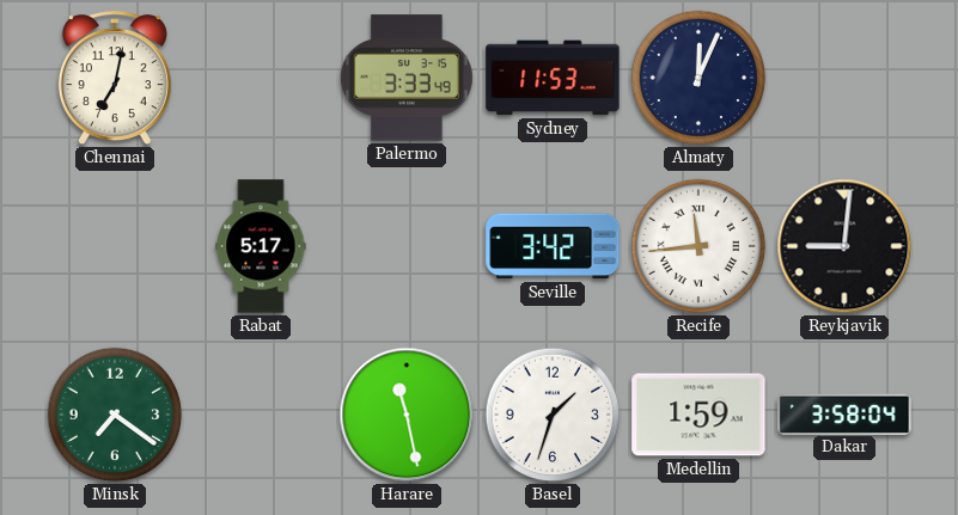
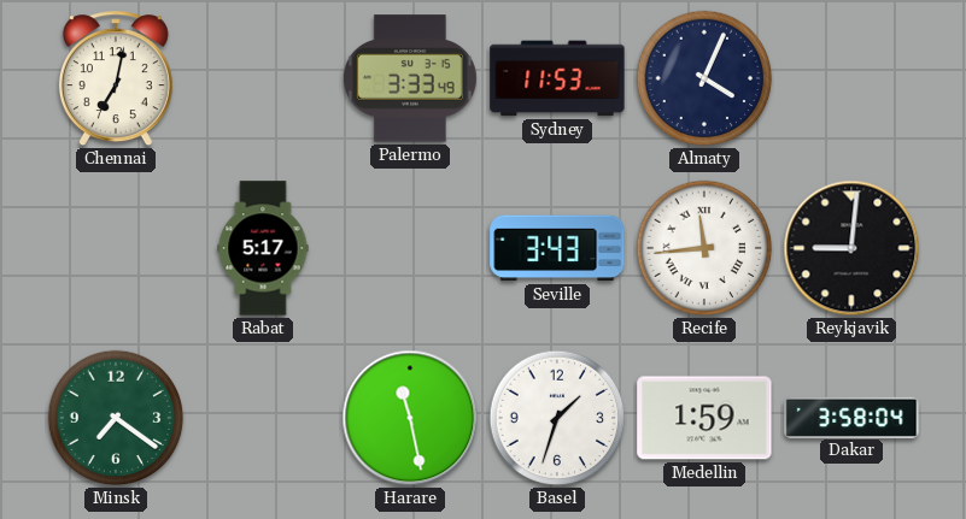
Almaty: 12:04 -> 4:04
Seville: 3:42 -> 3:43
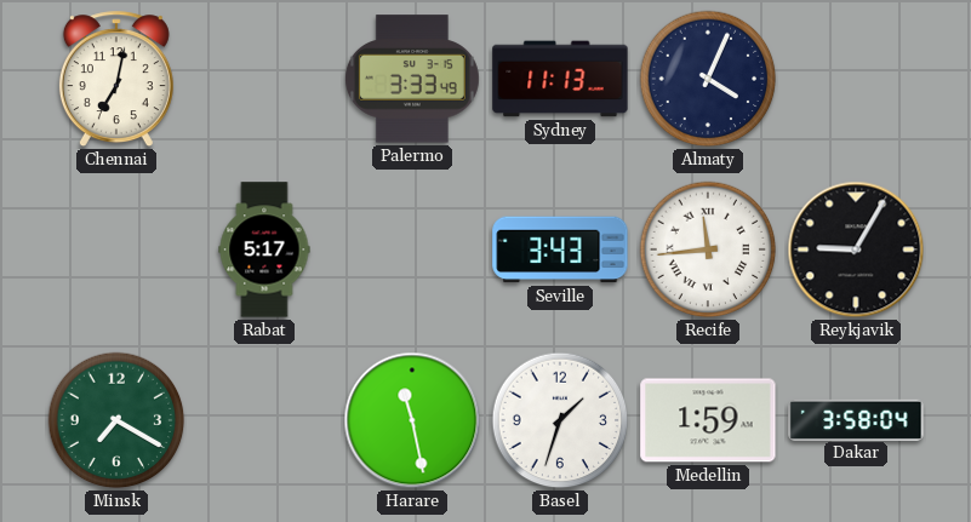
Sydney: 11:53 -> 11:13
Reykjavik: 9:01 -> 9:05
Minsk: 7:21 -> 7:20
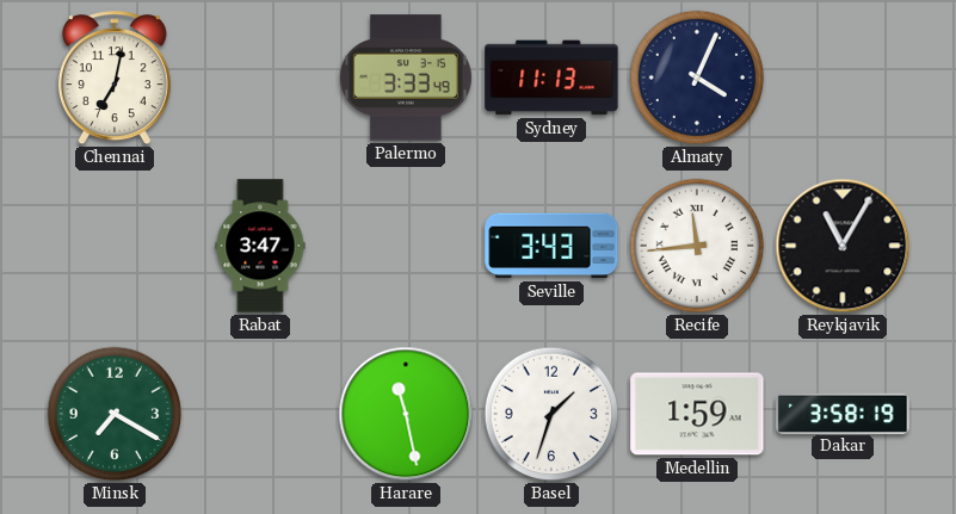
Rabat: 5:17 -> 3:47
Reykjavik: 9:05 -> 11:05
Dakar: 3:58:04 -> 3:58:19
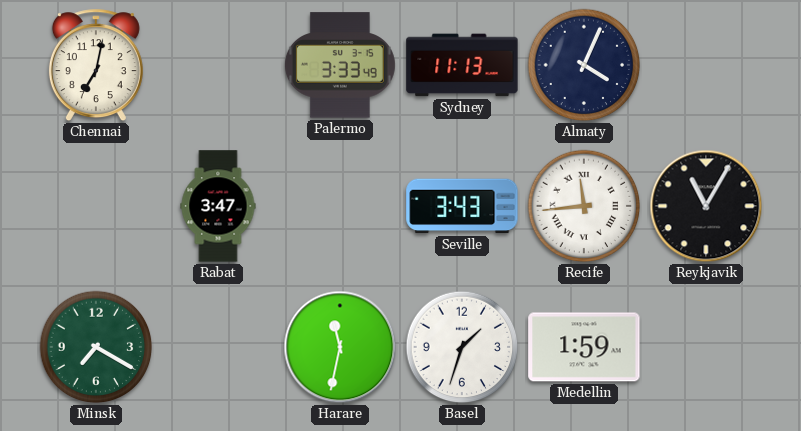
Harare: 11:28 -> 11:32
Dakar: 3:58 -> none
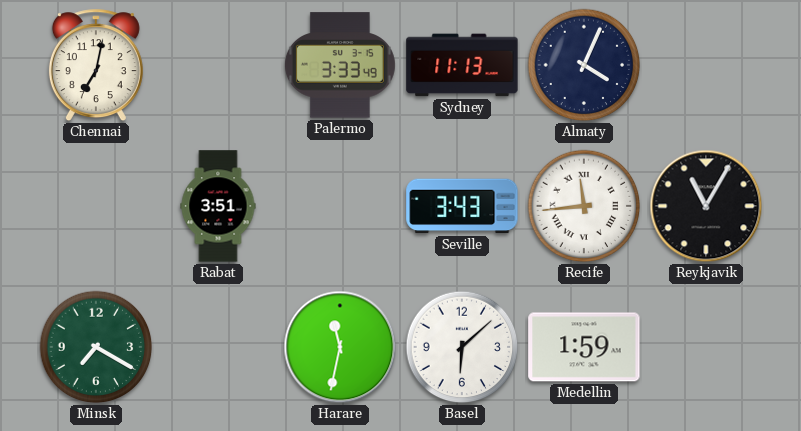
Rabat: 3:47 -> 3:51
Basel: 1:33 -> 6:08
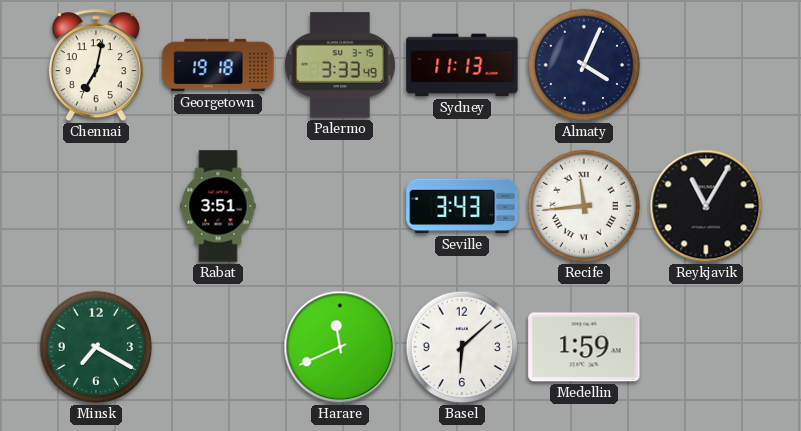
Georgetown: none -> 19:18
Harare: 11:32 -> 11:41
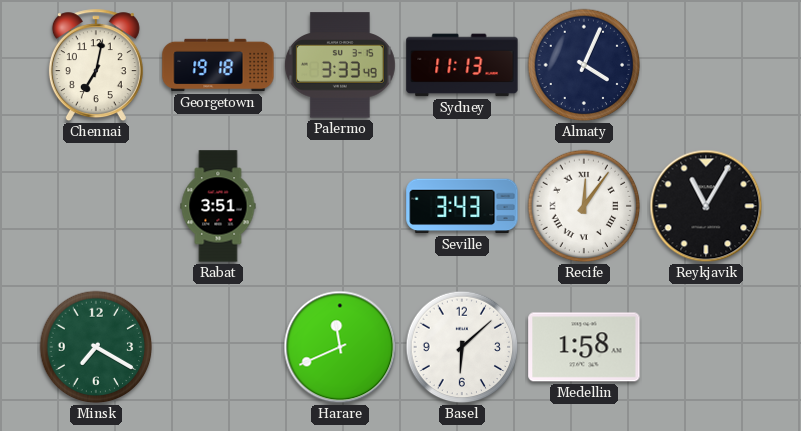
Recife: 11:44 -> 12:06
Medellin: 1:59 -> 1:58
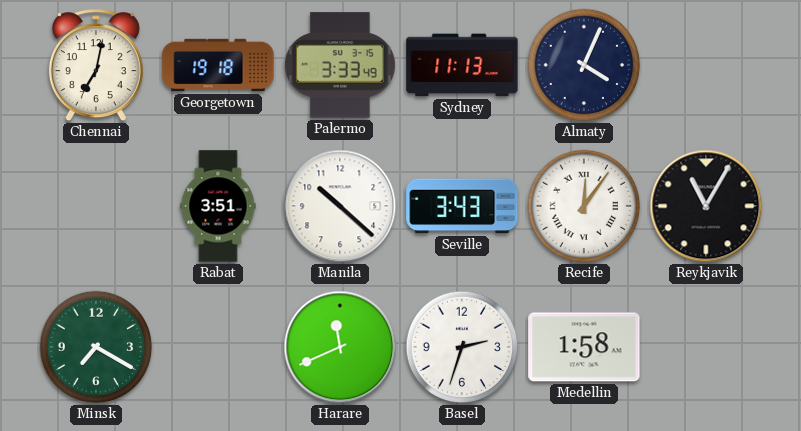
Manila: none -> 10:22
Basel: 6:08 -> 2:33
